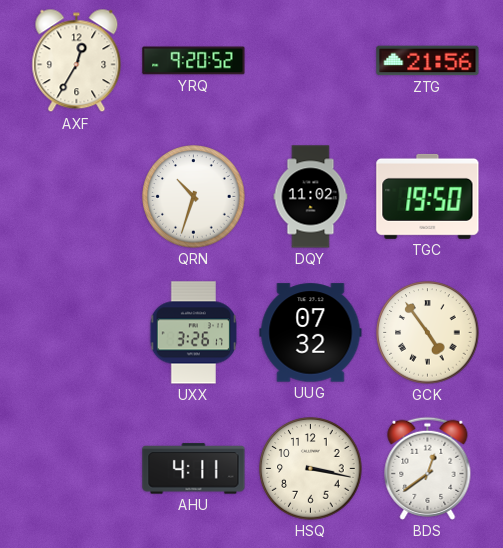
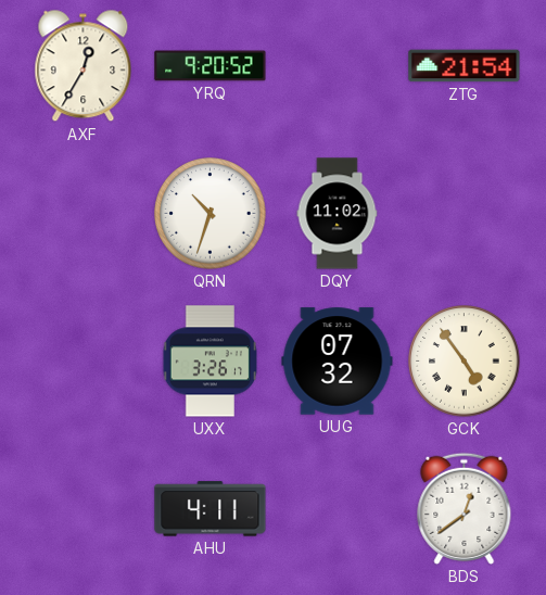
ZTG: 21:56 -> 21:54
TGC: 19:50 -> none
HSQ: 3:17 -> none
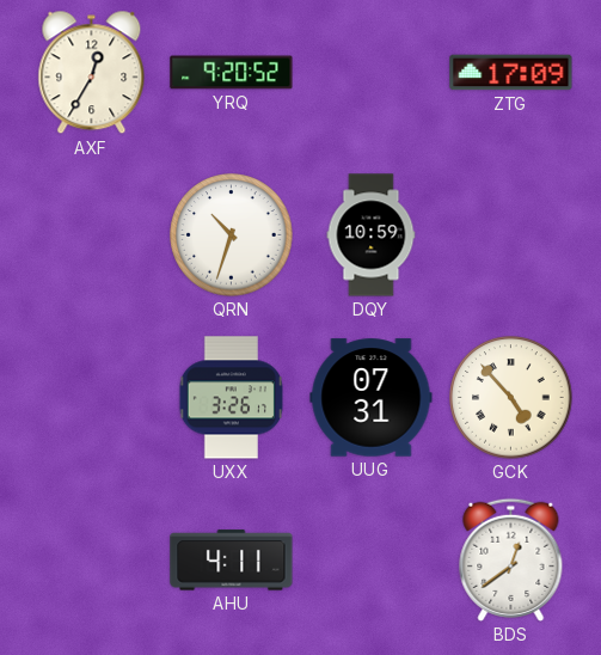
ZTG: 21:54 -> 17:09
DQY: 11:02 -> 10:59
UUG: 07:32 -> 07:31
GCK: 4:54 -> 4:53
